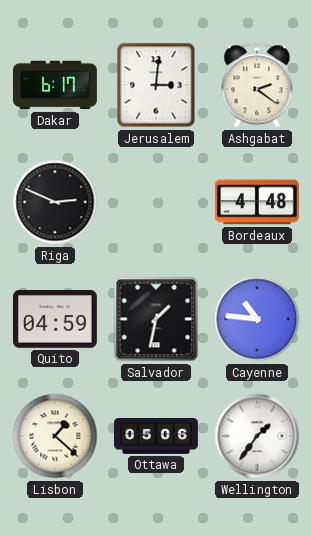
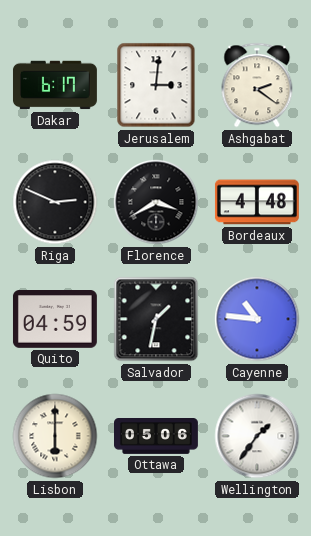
Florence: none -> 3:40
Lisbon: 1:22 -> 6:00
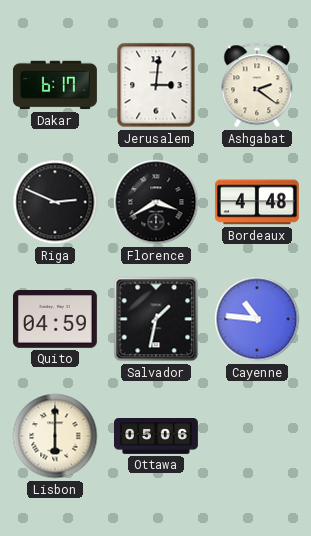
Wellington: 1:36 -> none
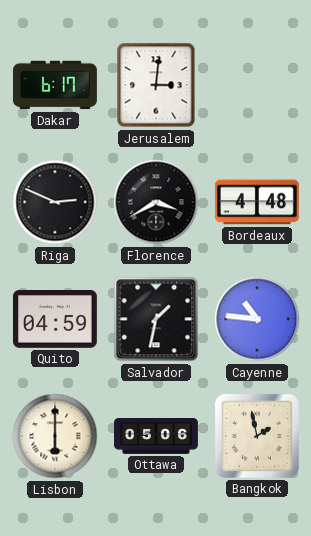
Ashgabat: 2:21 -> none
Bangkok: none -> 1:58
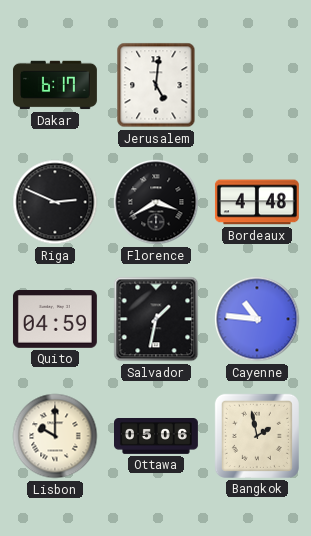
Jerusalem: 3:01 -> 5:01
Lisbon: 6:00 -> 10:00
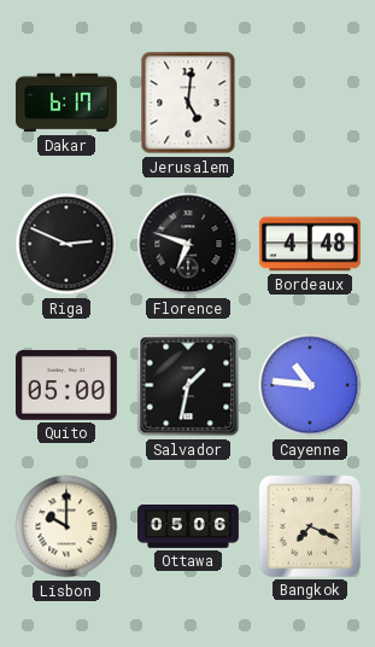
Florence: 3:40 -> 6:48
Quito: 04:59 -> 05:00
Bangkok: 1:58 -> 7:19
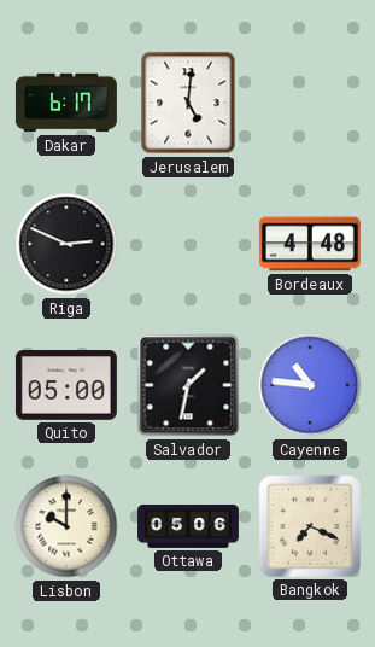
Florence: 6:48 -> none
